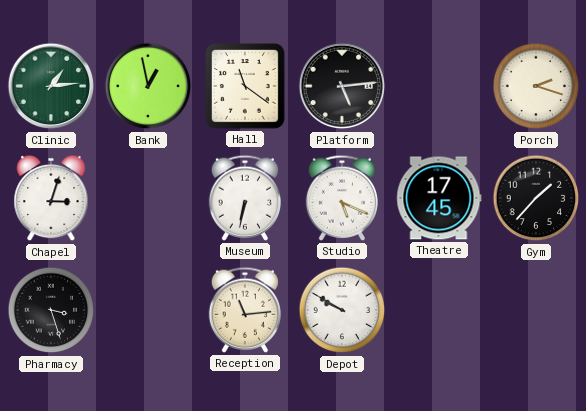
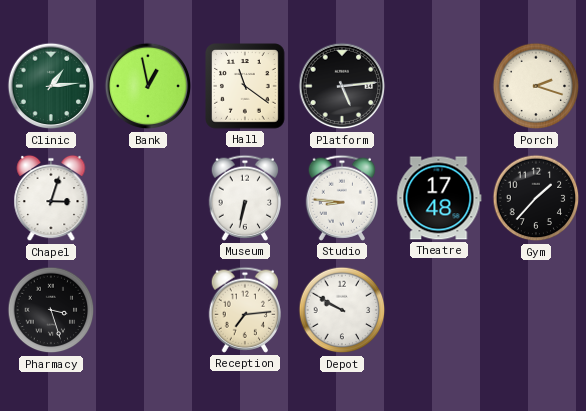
Studio: 5:19 -> 8:46
Theatre: 17:45 -> 17:48
Reception: 11:14 -> 7:14
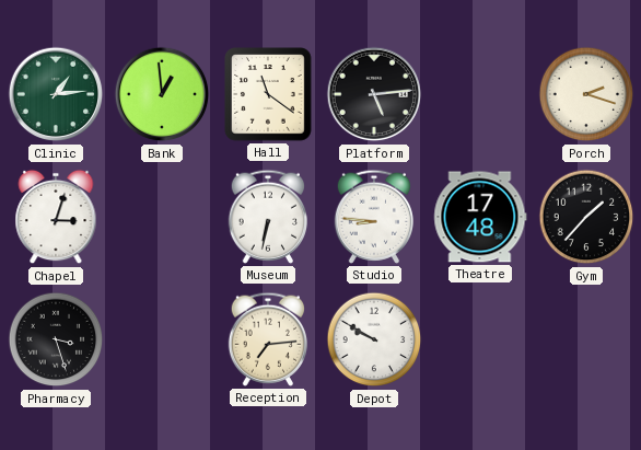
Bank: 12:58 -> 12:59
